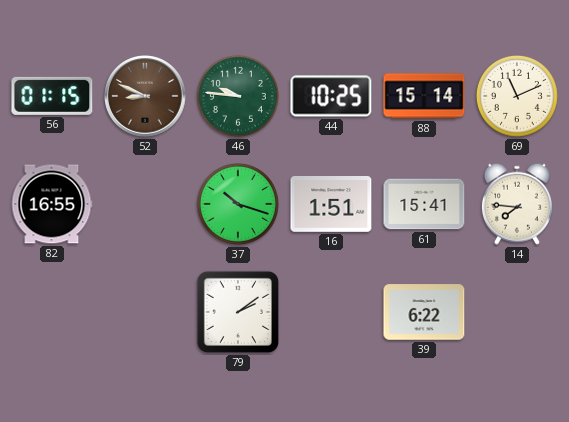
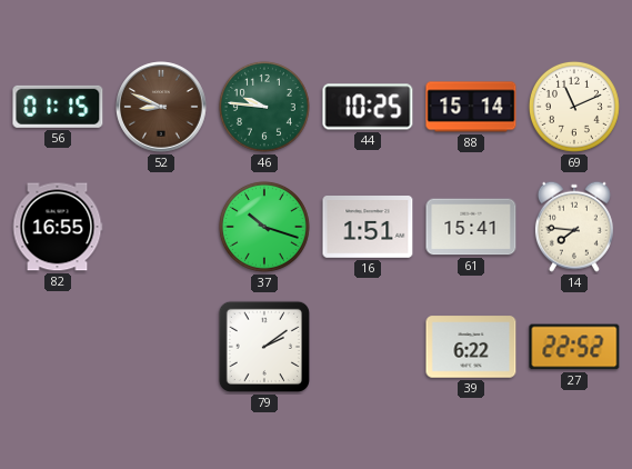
27: none -> 22:52
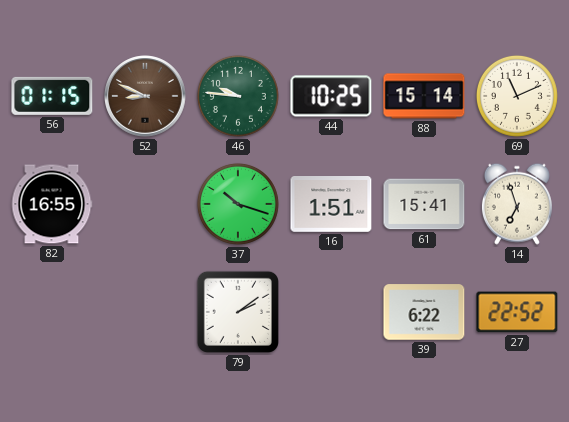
14: 7:46 -> 6:57
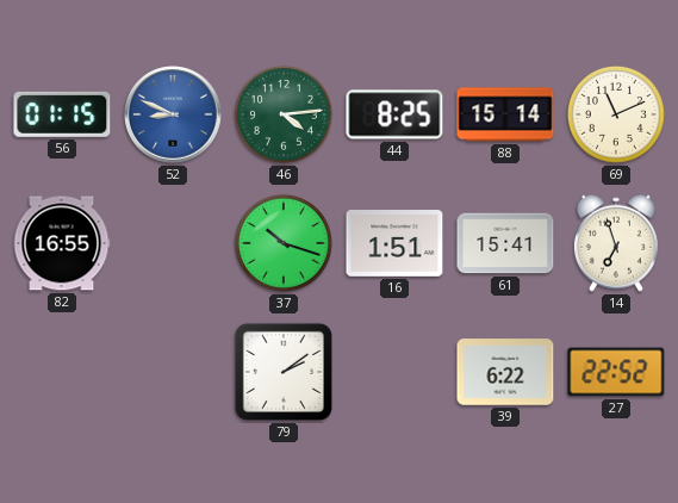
52 dial: brown -> blue
46: 9:46 -> 4:14
44: 10:25 -> 8:25
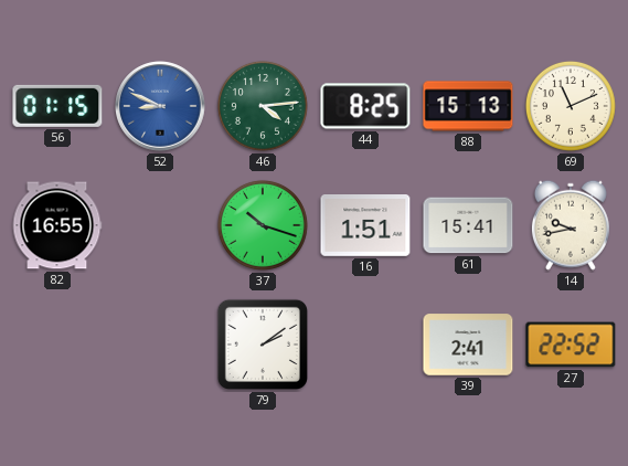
88: 15:14 -> 15:13
14: 6:57 -> 9:43
39: 6:22 -> 2:41
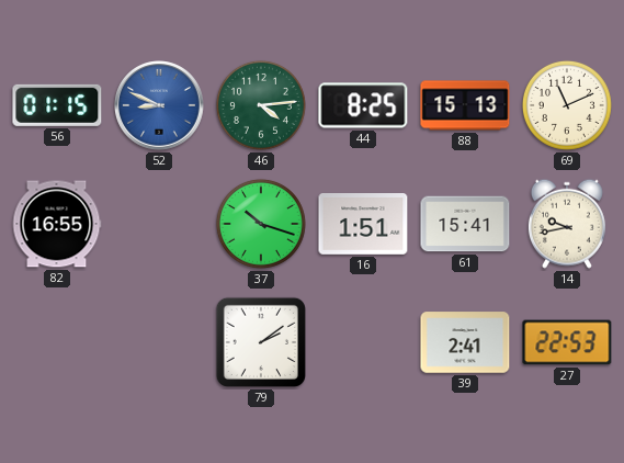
27: 22:52 -> 22:53
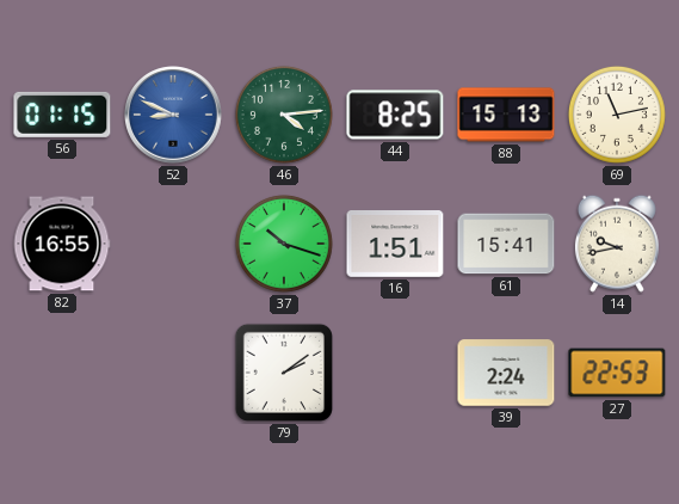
69: 11:11 -> 11:13
39: 2:41 -> 2:24
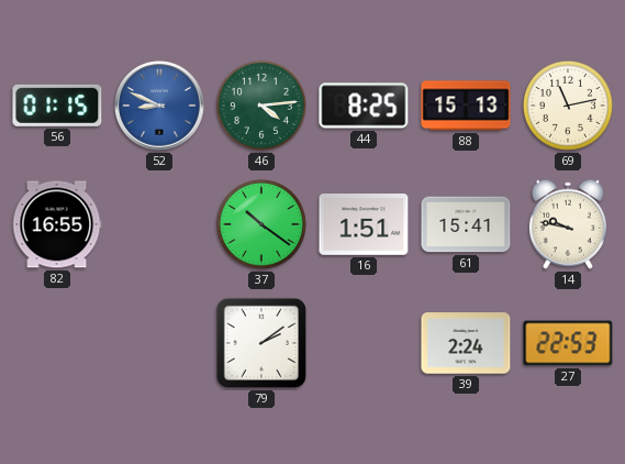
37: 10:18 -> 10:21
14: 9:43 -> 9:47
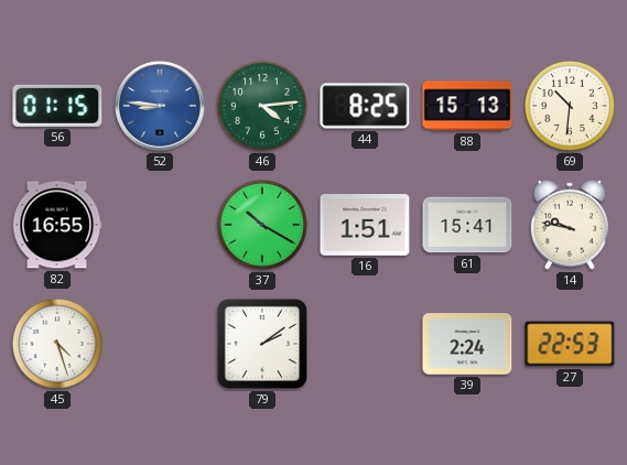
52: 8:49 -> 8:46
69: 11:13 -> 10:31
37: 10:21 -> 10:20
45: none -> 4:27
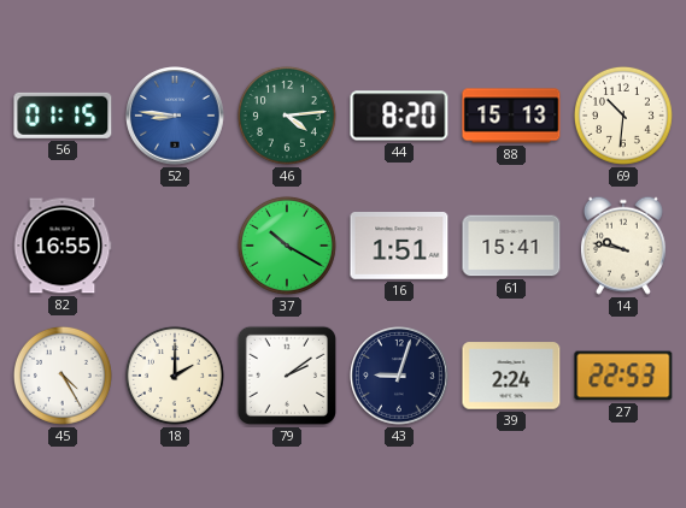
44: 8:25 -> 8:20
45: 4:27 -> 4:25
18: none -> 2:00
43: none -> 9:03
